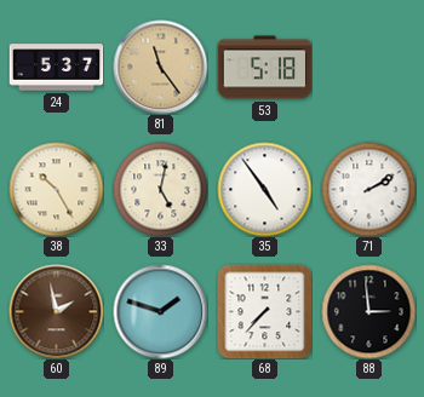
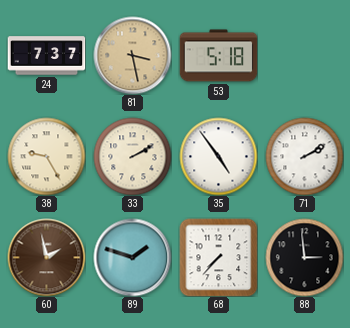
24: 5:37 -> 7:37
81: 11:24 -> 3:28
38: 10:25 -> 9:25
33: 5:02 -> 2:10
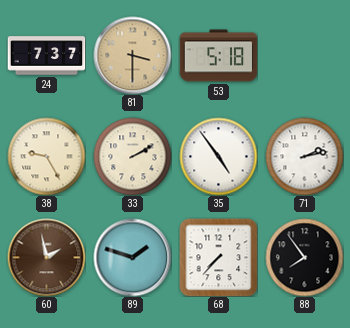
81: 3:28 -> 3:30
71: 2:10 -> 2:13
88: 2:59 -> 7:54
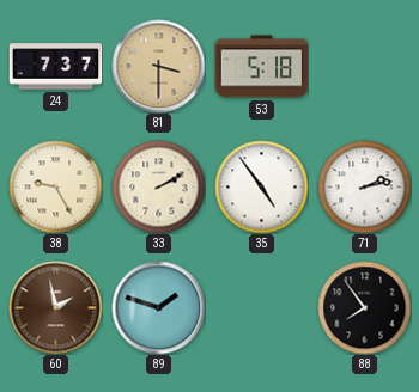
68: 7:37 -> none
